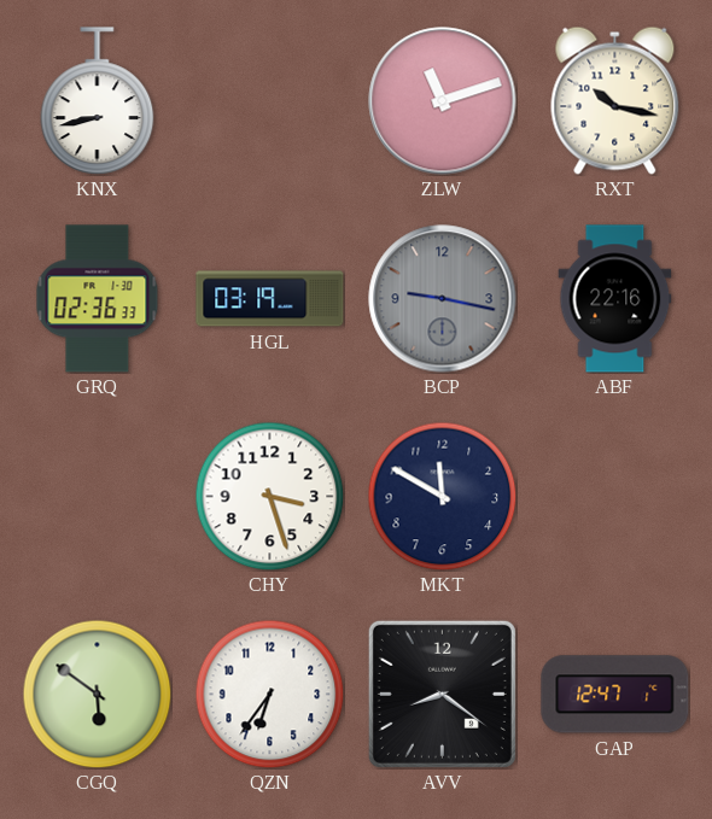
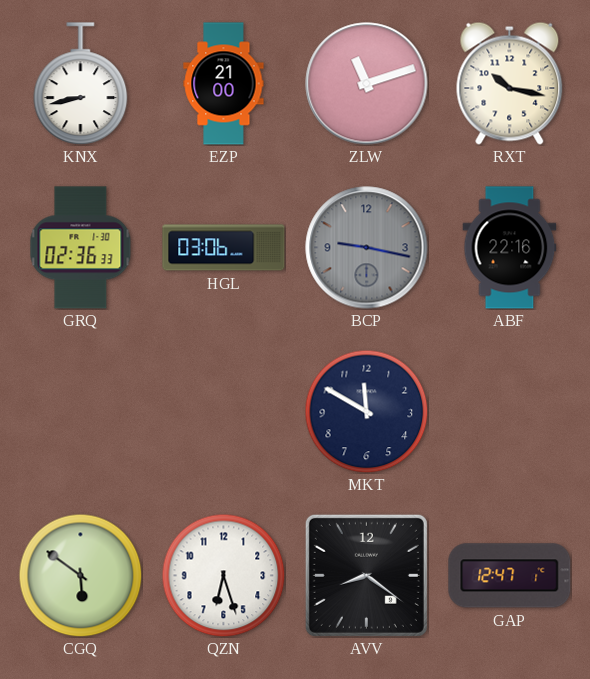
EZP: none -> 21:00
HGL: 03:19 -> 03:06
CHY: 3:27 -> none
QZN: 6:36 -> 6:27
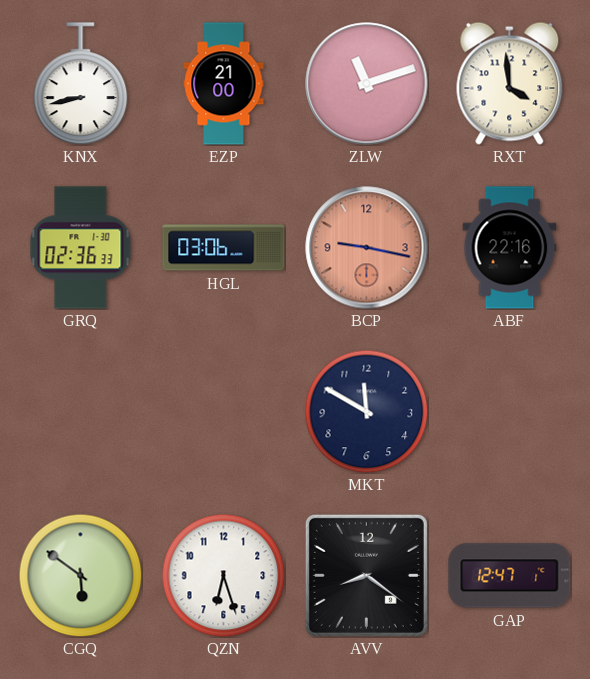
RXT: 10:17 -> 3:59
BCP dial: grey -> salmon
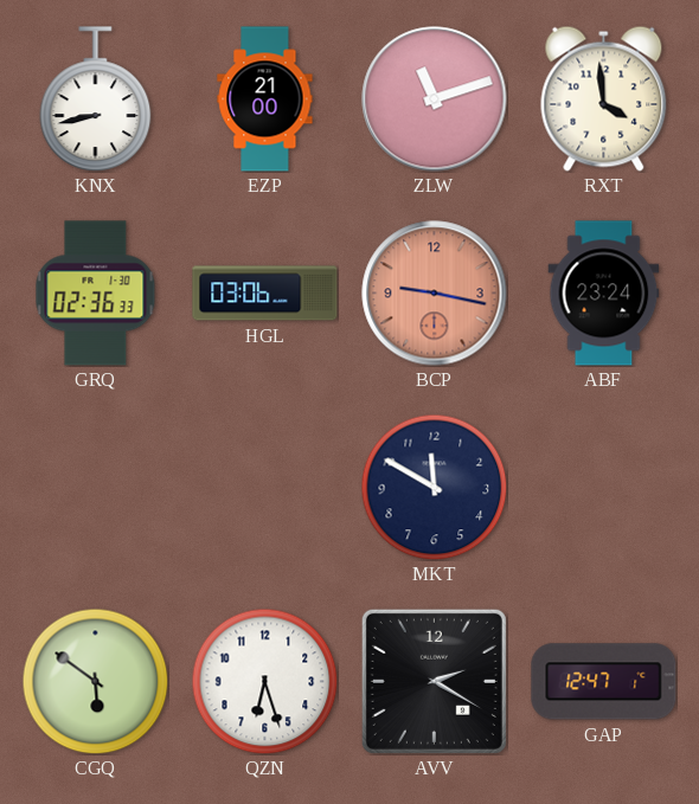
ABF: 22:16 -> 23:24
AVV: 8:21 -> 2:20
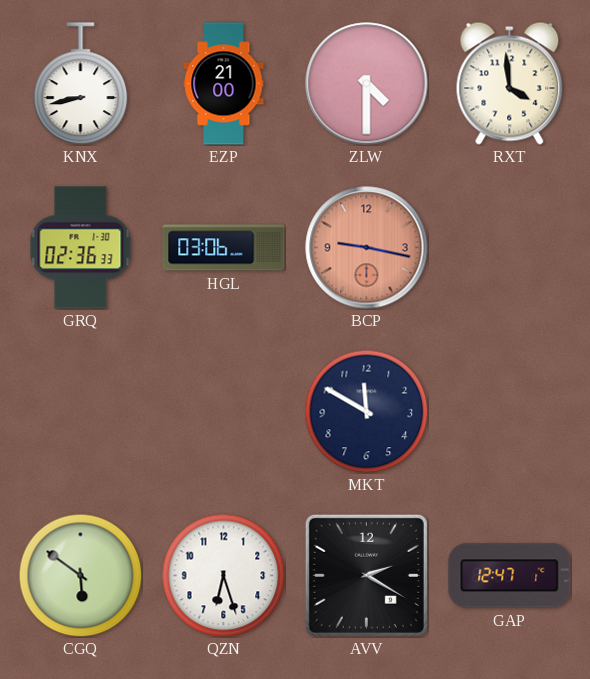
ZLW: 11:12 -> 4:30
ABF: 23:24 -> none
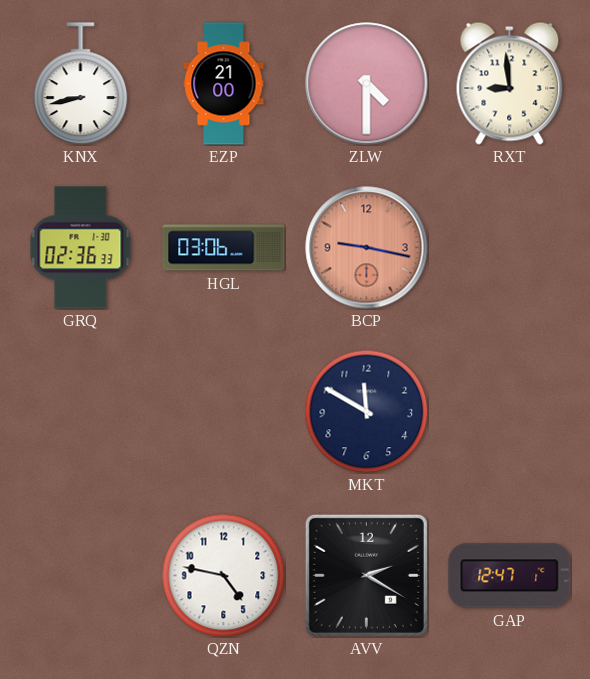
RXT: 3:59 -> 8:59
CGQ: 5:51 -> none
QZN: 6:27 -> 4:47
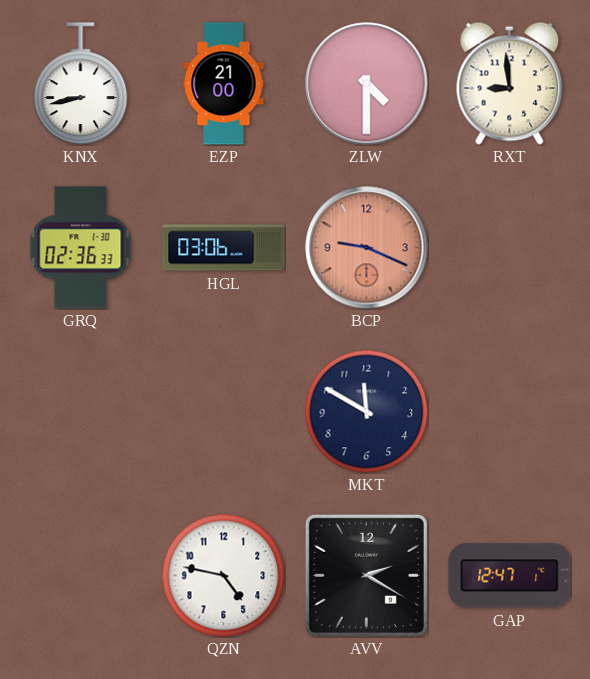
BCP: 9:17 -> 9:19
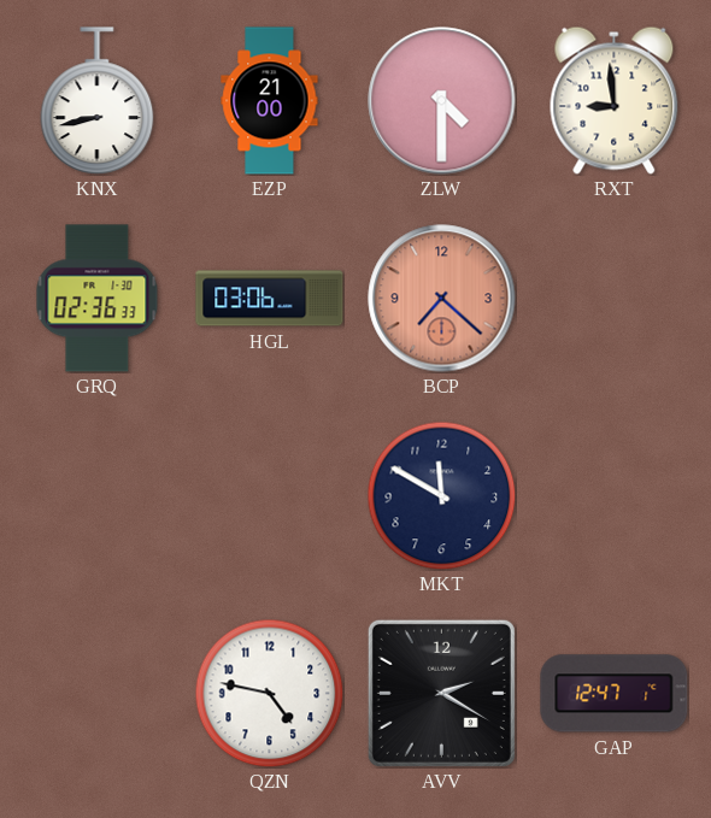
BCP: 9:19 -> 7:22
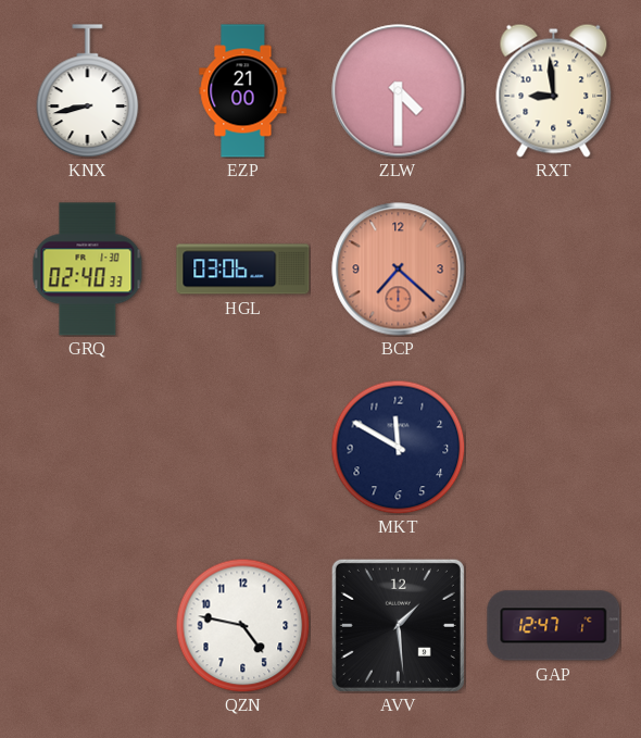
GRQ: 02:36 -> 02:40
AVV: 2:20 -> 1:29
